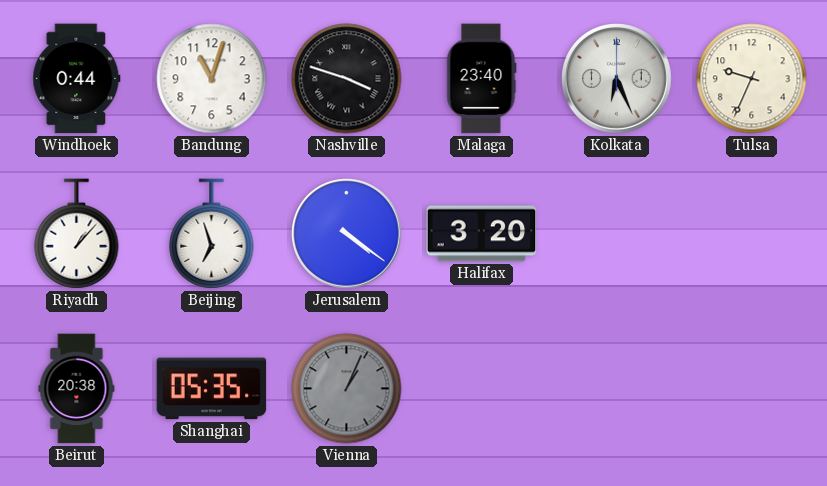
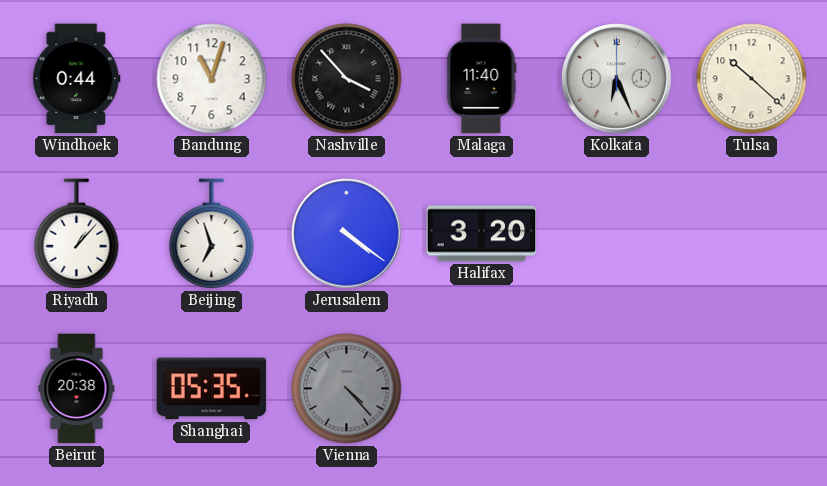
Nashville: 3:48 -> 3:53
Malaga: 23:40 -> 11:40
Tulsa: 9:34 -> 10:22
Vienna: 1:04 -> 4:23
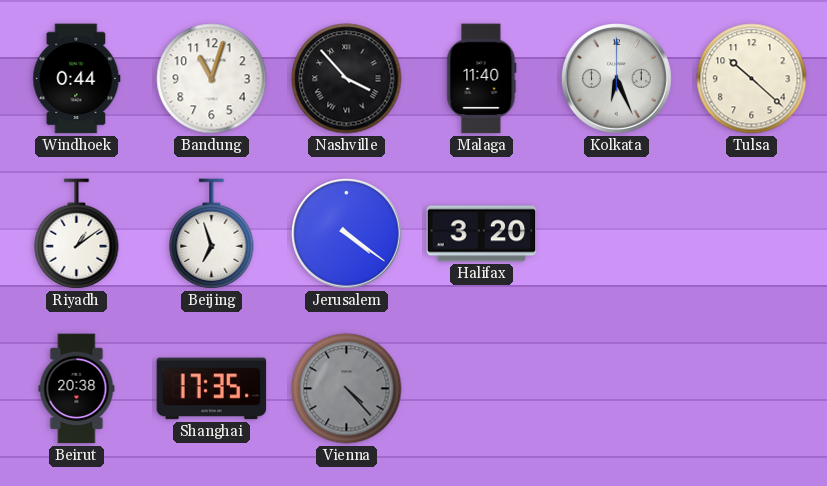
Riyadh: 1:07 -> 1:09
Shanghai: 05:35 -> 17:35
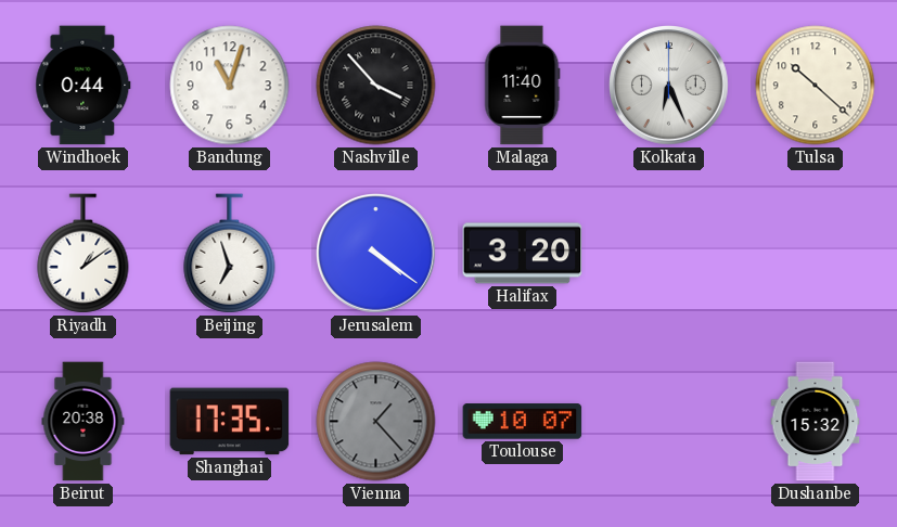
Vienna: 4:23 -> 1:23
Toulouse: none -> 10:07
Dushanbe: none -> 15:32
